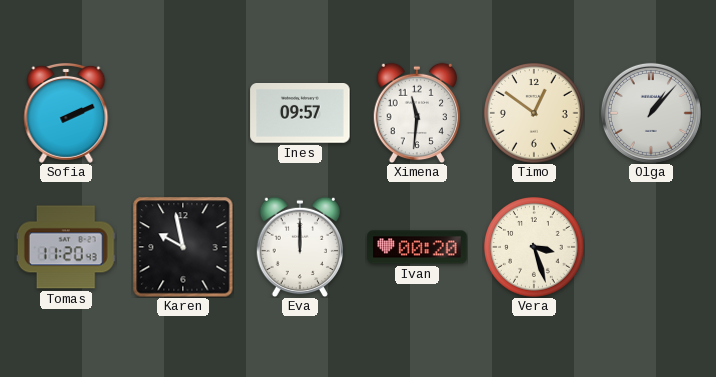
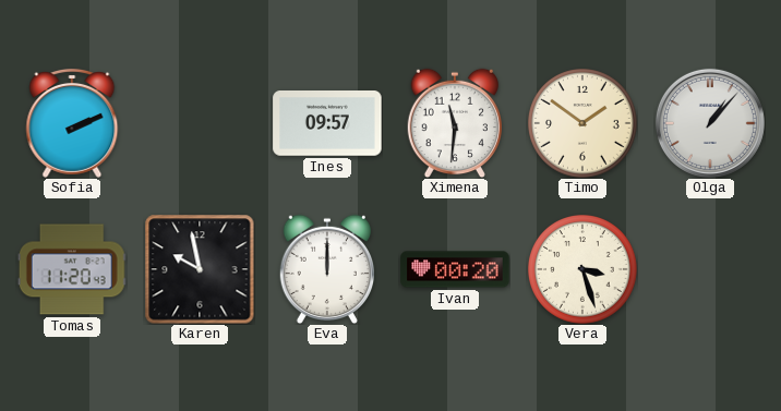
Timo: 12:51 -> 1:51
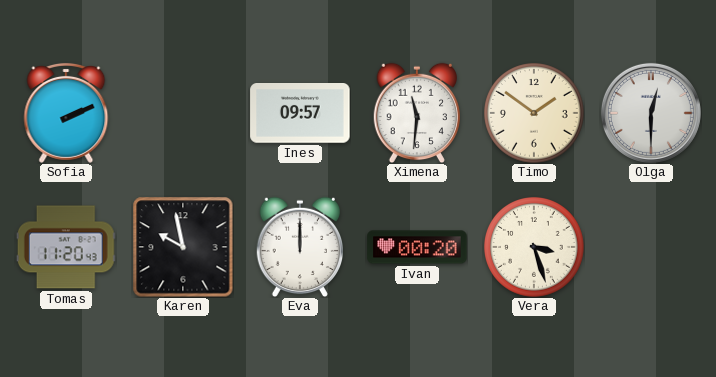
Olga: 1:07 -> 12:30
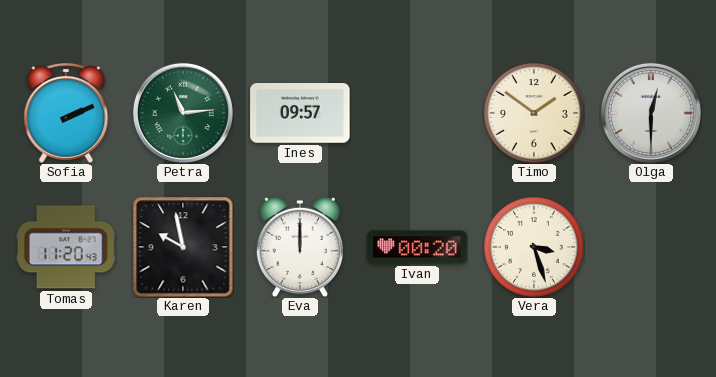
Petra: none -> 11:14
Ximena: 11:31 -> none
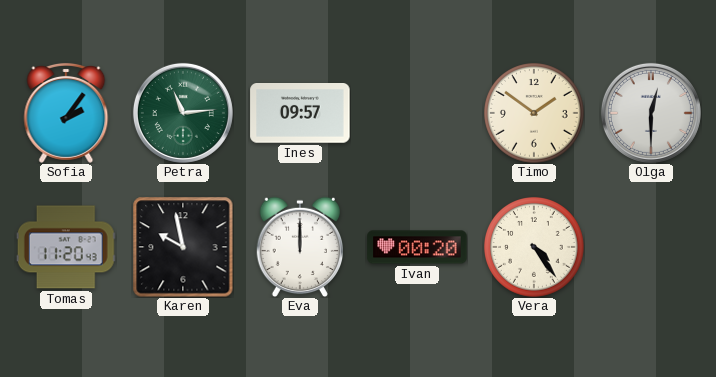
Sofia: 2:11 -> 2:06
Vera: 3:27 -> 4:24
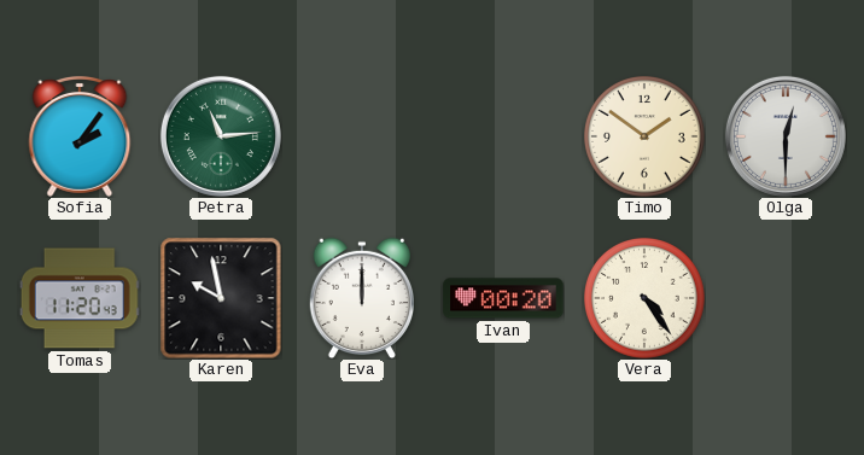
Ines: 09:57 -> none
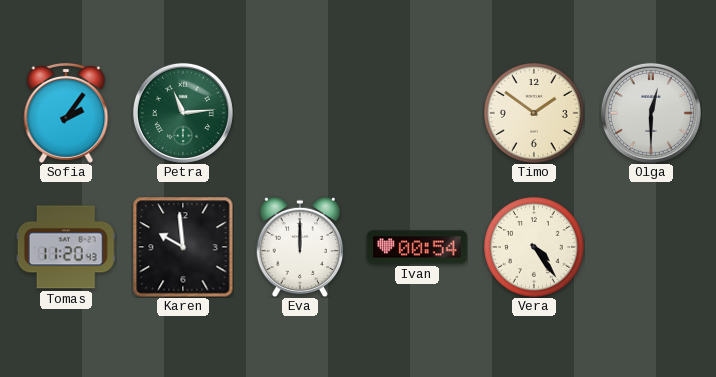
Karen: 9:58 -> 9:59
Ivan: 00:20 -> 00:54
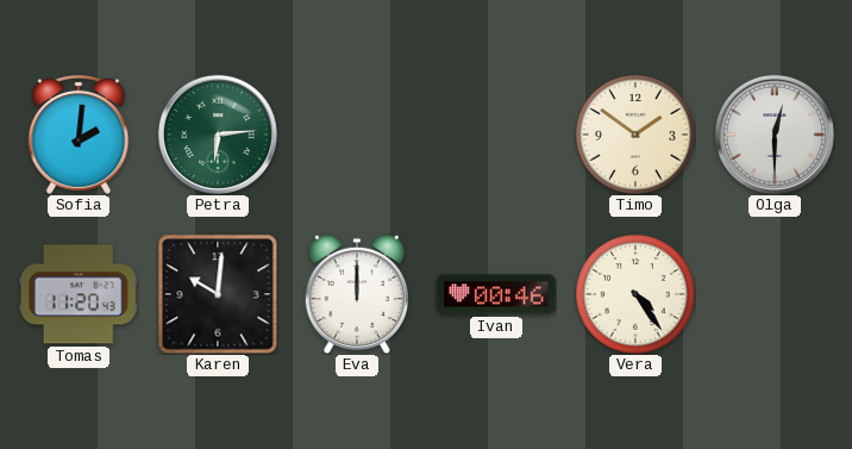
Sofia: 2:06 -> 2:01
Petra: 11:14 -> 6:14
Karen: 9:59 -> 10:01
Ivan: 00:54 -> 00:46
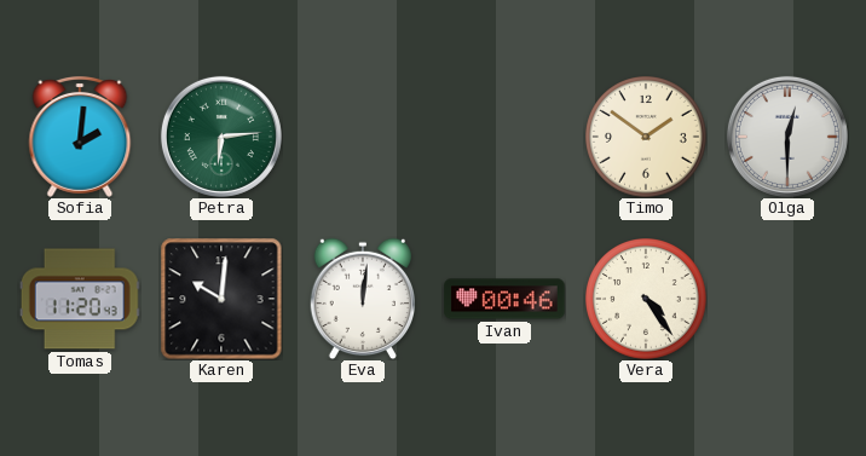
Eva: 12:00 -> 12:01
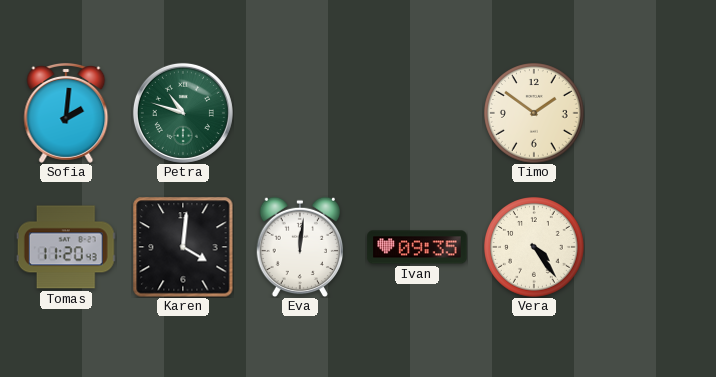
Petra: 6:14 -> 10:48
Olga: 12:30 -> none
Karen: 10:01 -> 4:01
Ivan: 00:46 -> 09:35
